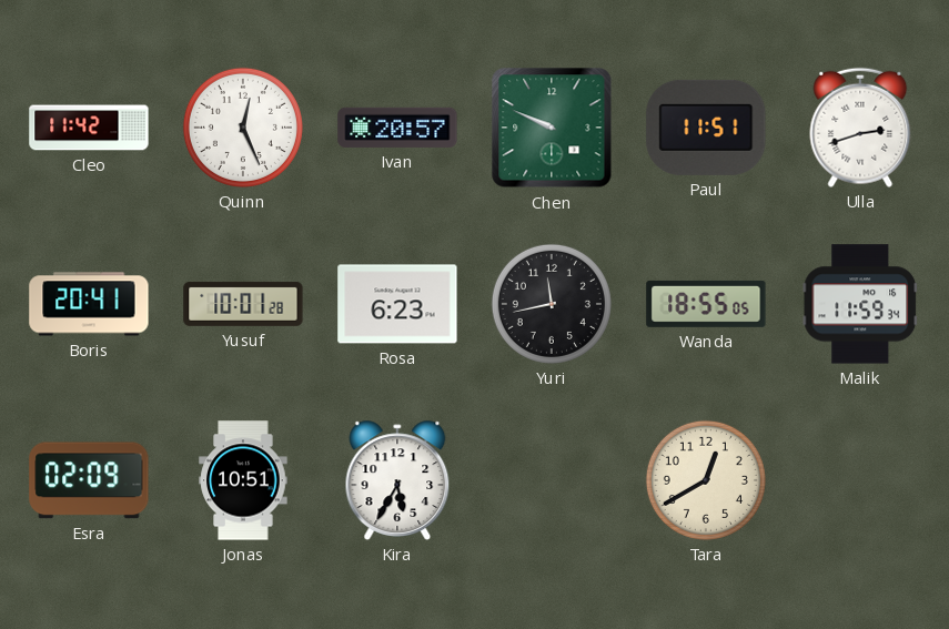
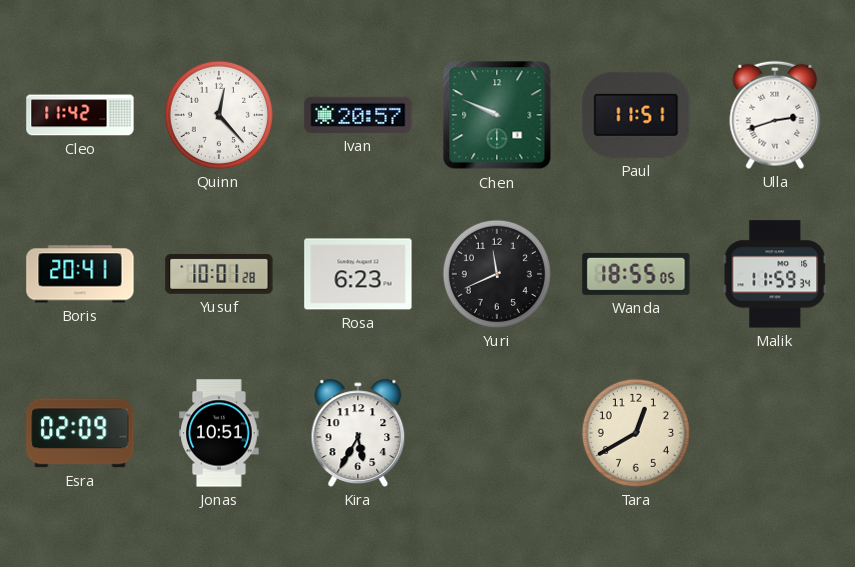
Quinn: 12:26 -> 12:23
Yuri: 11:43 -> 11:41
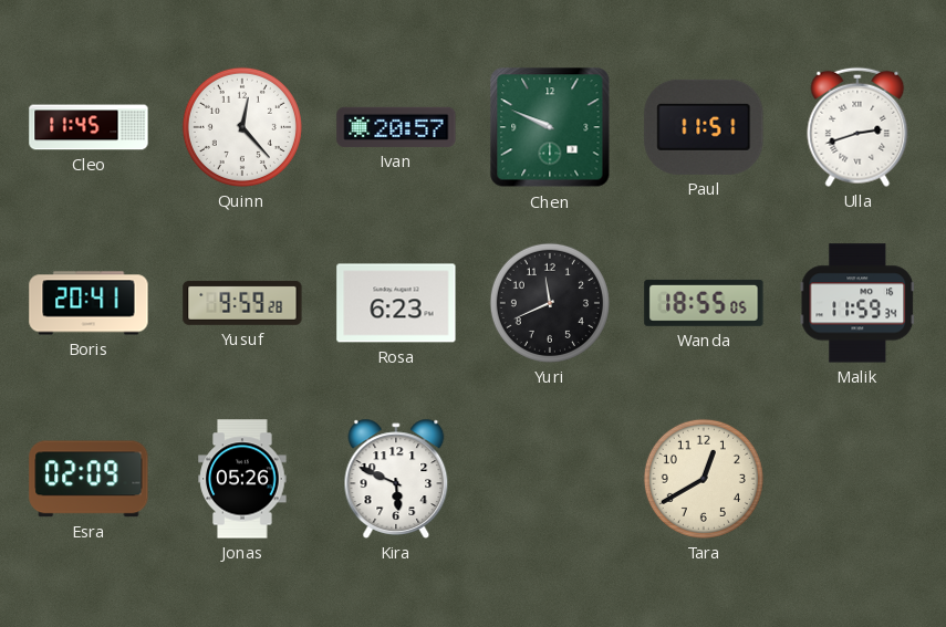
Cleo: 11:42 -> 11:45
Yusuf: 10:01 -> 9:59
Jonas: 10:51 -> 05:26
Kira: 5:35 -> 5:49
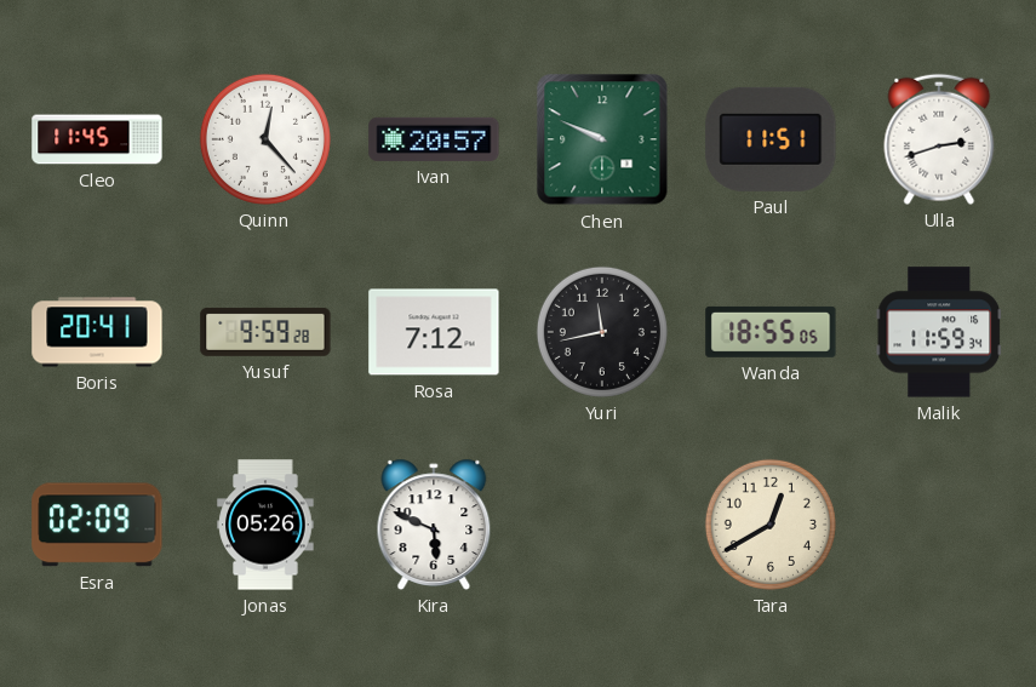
Rosa: 6:23 -> 7:12
Yuri: 11:41 -> 11:43
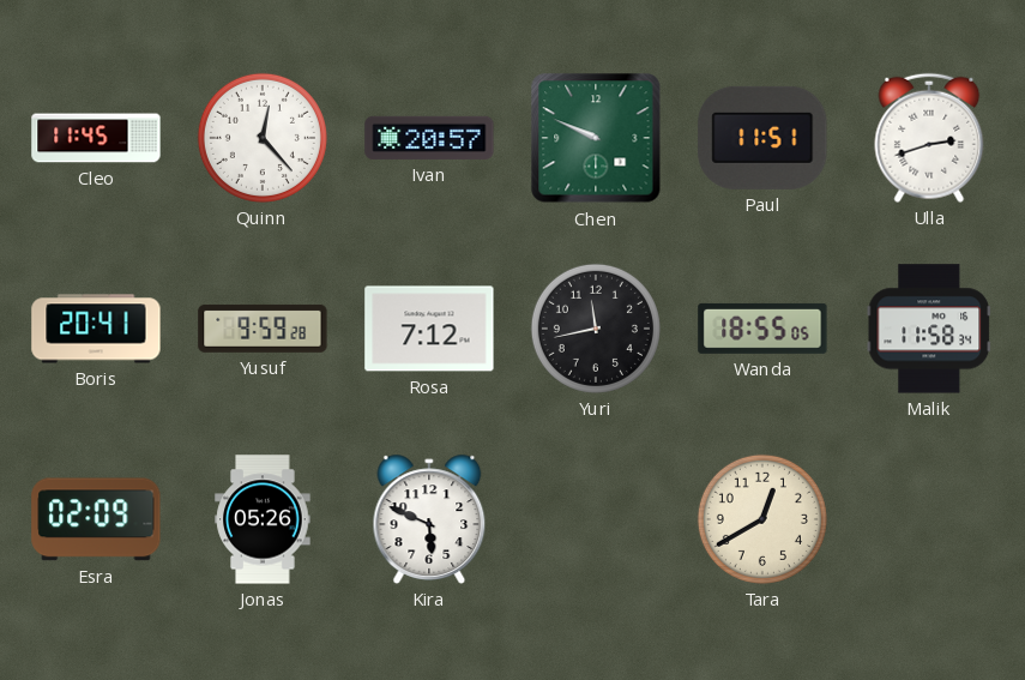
Malik: 11:59 -> 11:58
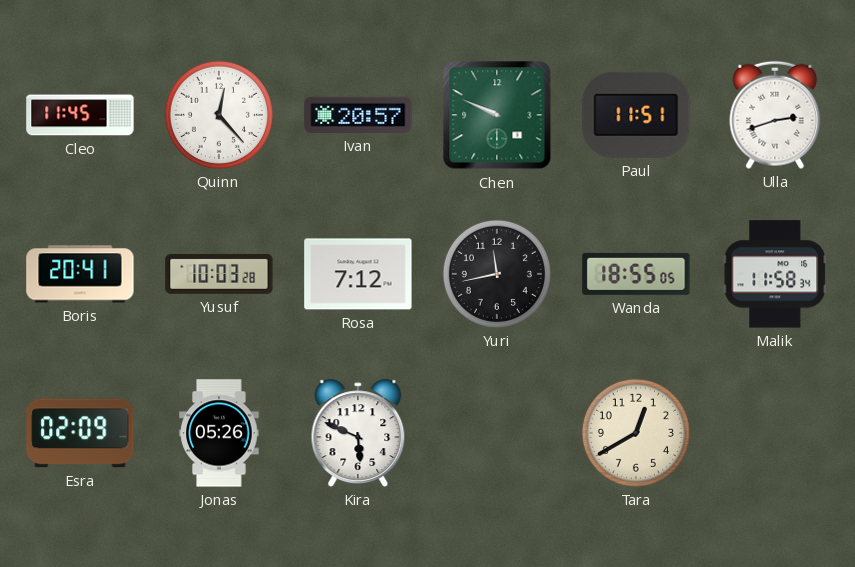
Yusuf: 9:59 -> 10:03
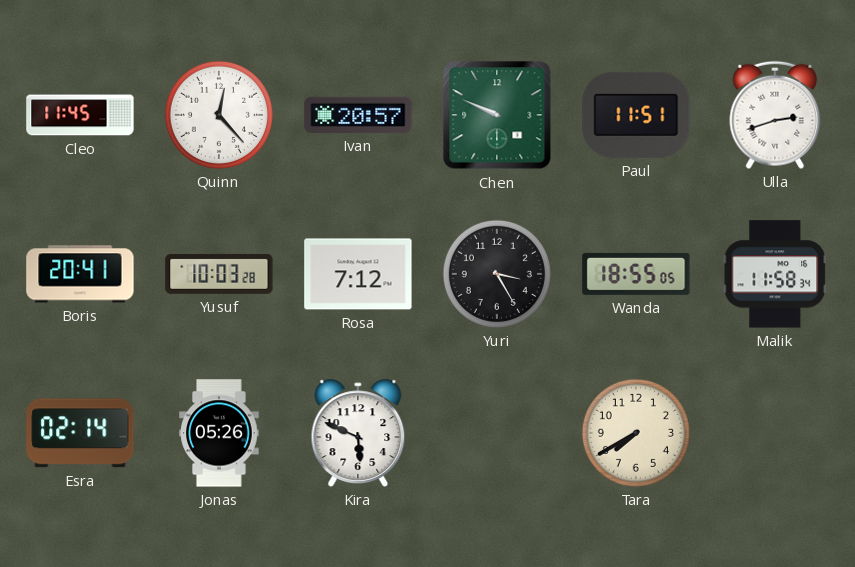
Yuri: 11:43 -> 3:25
Esra: 02:09 -> 02:14
Tara: 12:40 -> 7:40
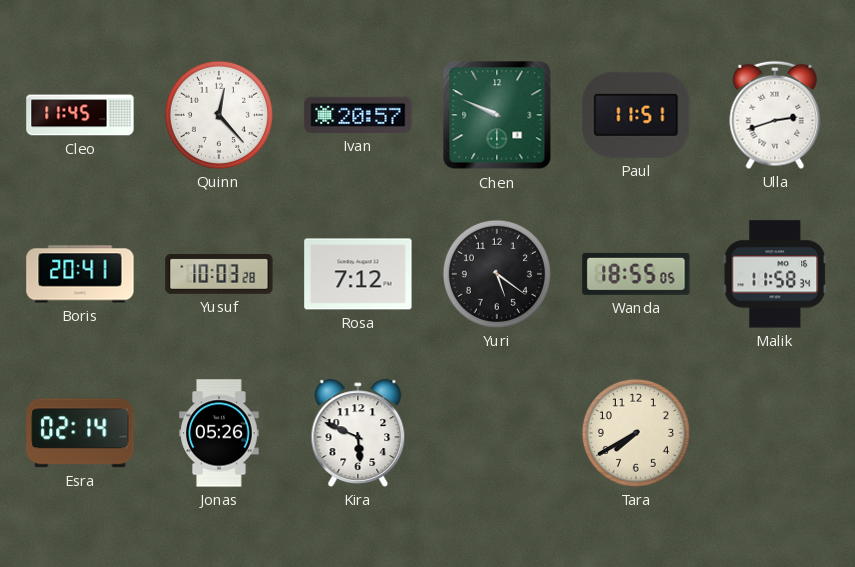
Yuri: 3:25 -> 5:21
